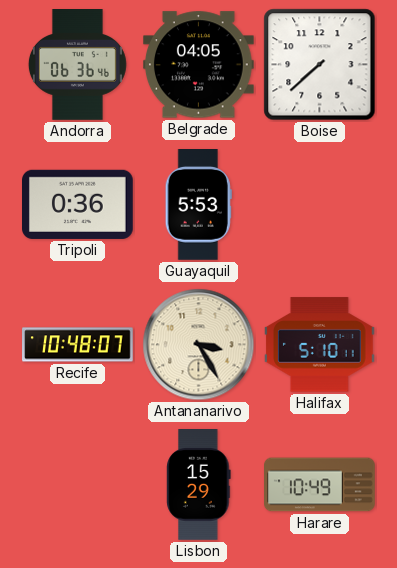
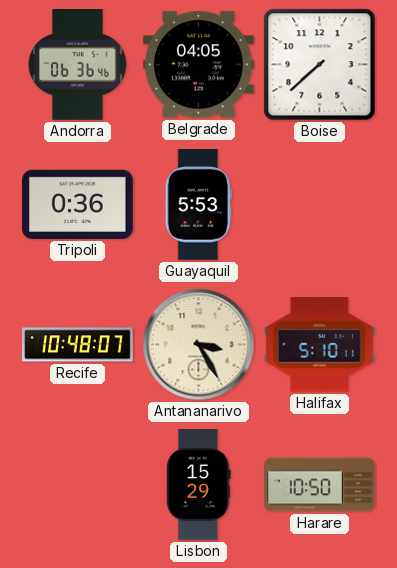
Harare: 10:49 -> 10:50
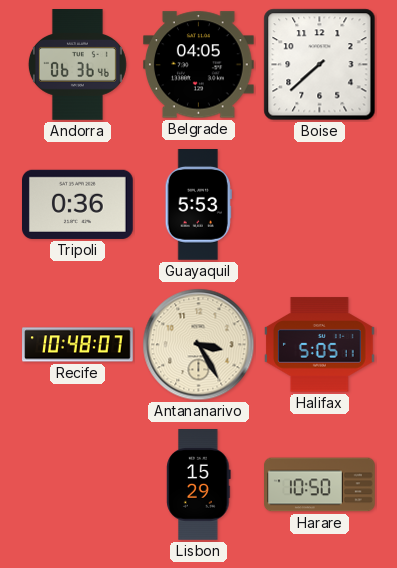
Halifax: 5:10 -> 5:05
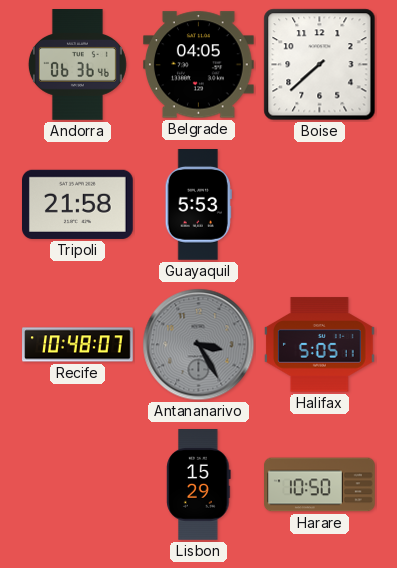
Tripoli: 0:36 -> 21:58
Antananarivo dial: cream -> grey
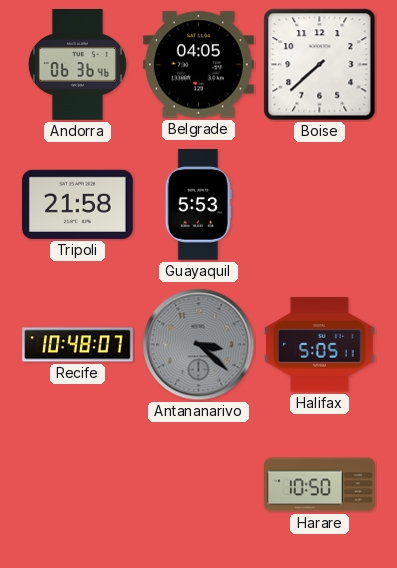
Antananarivo: 3:25 -> 3:22
Lisbon: 15:29 -> none
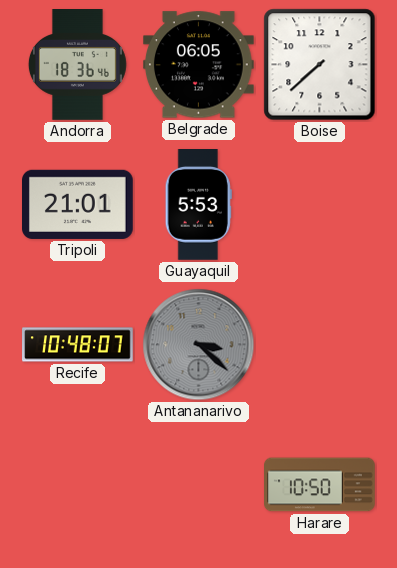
Andorra: 06:36 -> 18:36
Belgrade: 04:05 -> 06:05
Tripoli: 21:58 -> 21:01
Halifax: 5:05 -> none
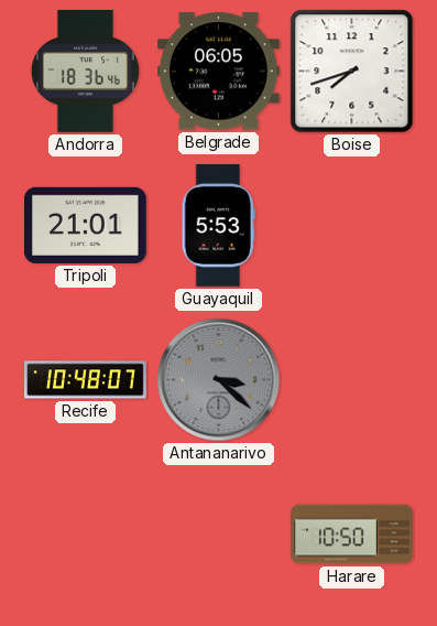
Boise: 7:38 -> 7:42
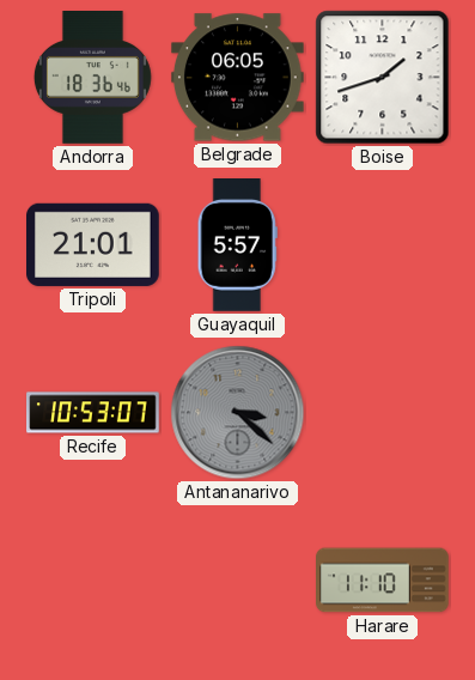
Boise: 7:42 -> 1:42
Guayaquil: 5:53 -> 5:57
Recife: 10:48 -> 10:53
Harare: 10:50 -> 11:10
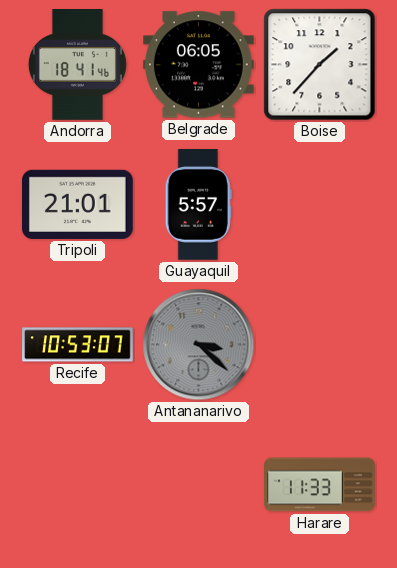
Andorra: 18:36 -> 18:41
Boise: 1:42 -> 1:37
Harare: 11:10 -> 11:33
